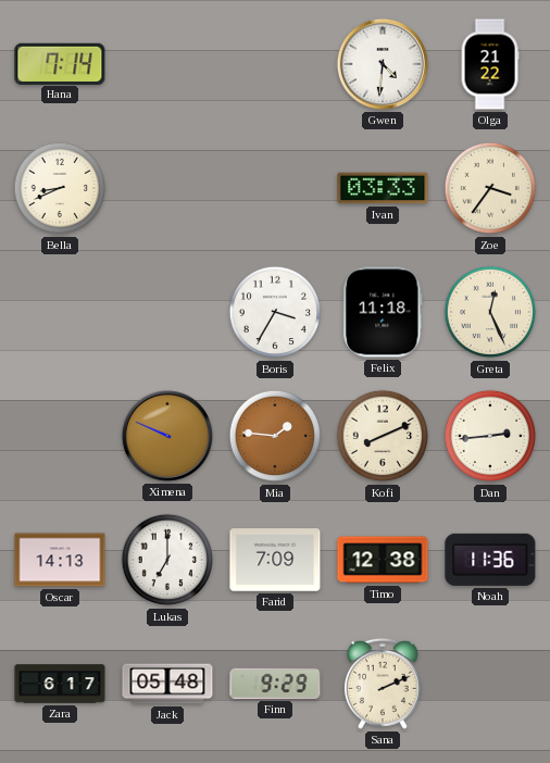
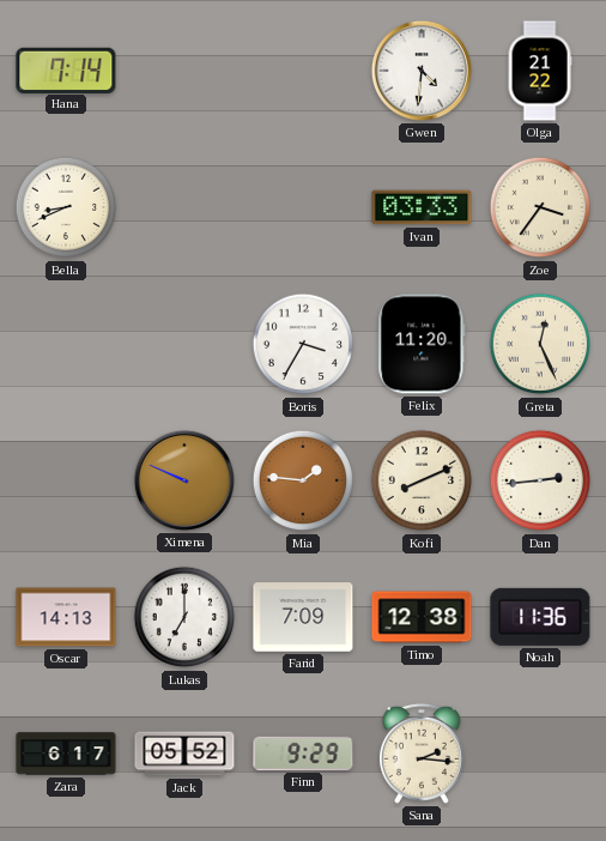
Felix: 11:18 -> 11:20
Jack: 05:48 -> 05:52
Sana: 2:11 -> 2:16
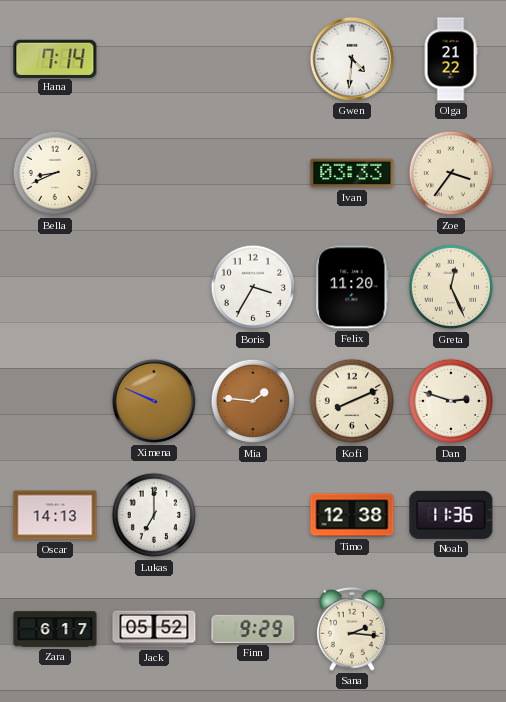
Dan: 2:44 -> 2:48
Farid: 7:09 -> none
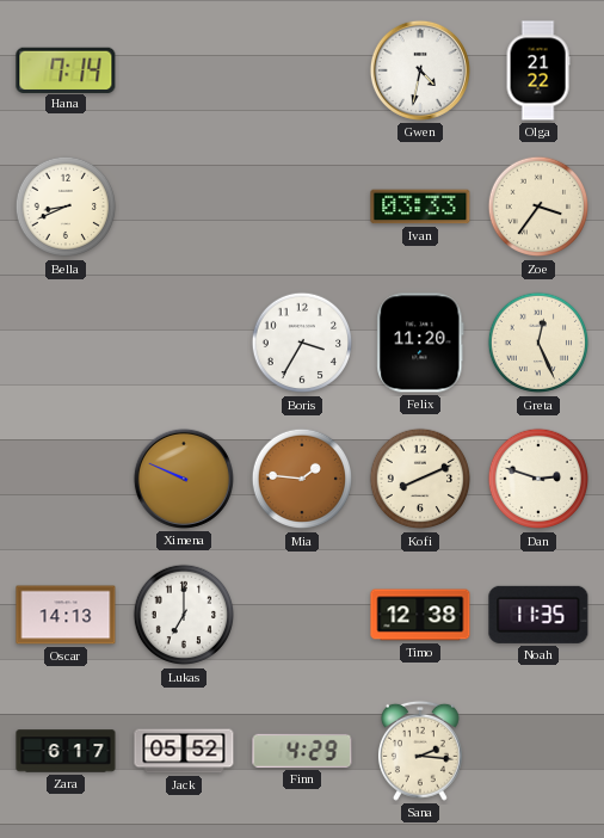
Gwen: 4:31 -> 4:32
Noah: 11:36 -> 11:35
Finn: 9:29 -> 4:29
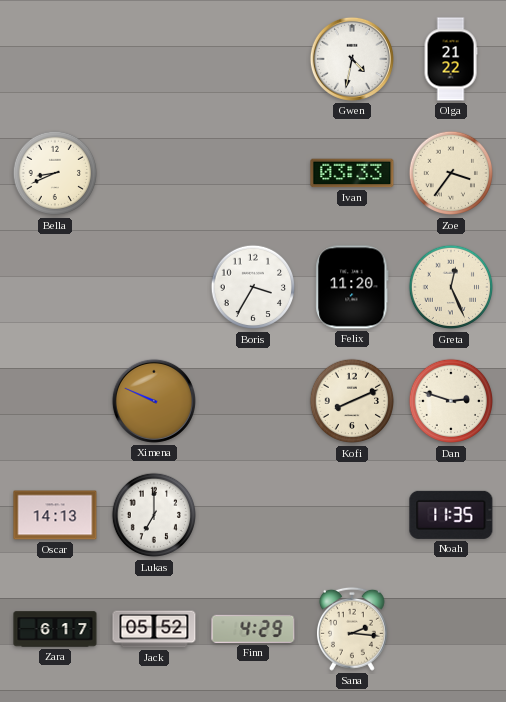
Hana: 7:14 -> none
Mia: 1:46 -> none
Timo: 12:38 -> none
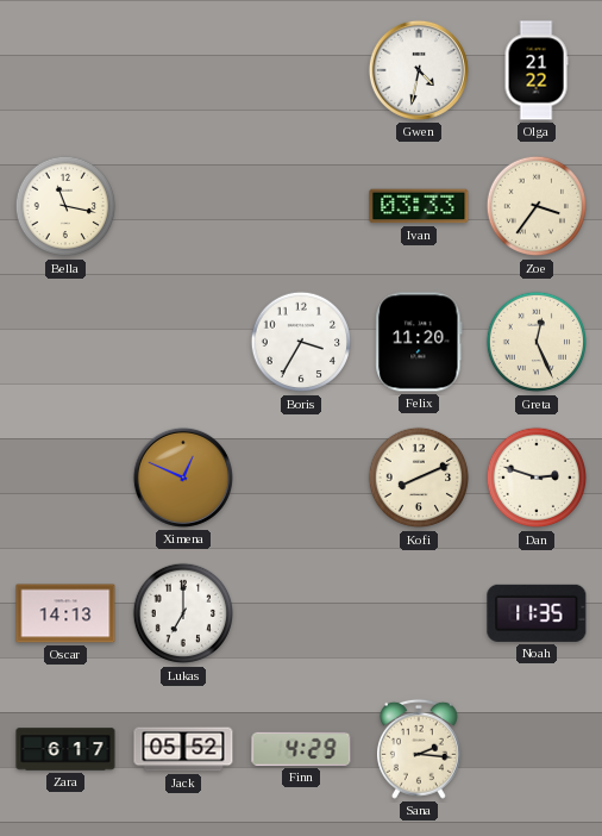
Bella: 8:41 -> 11:17
Ximena: 9:49 -> 12:49
